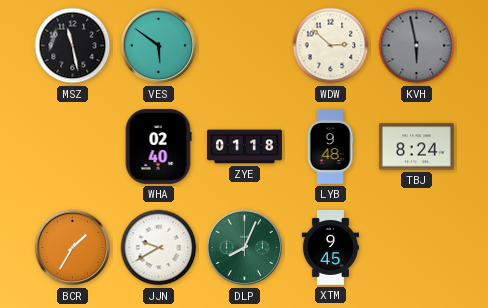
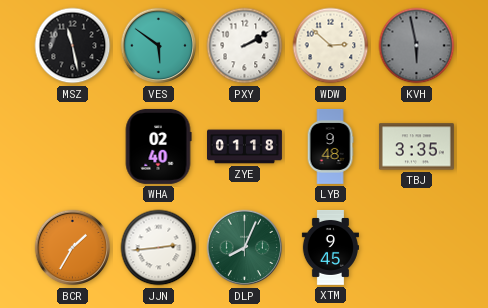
PXY: none -> 2:10
TBJ: 8:24 -> 3:35
JJN: 9:40 -> 2:44
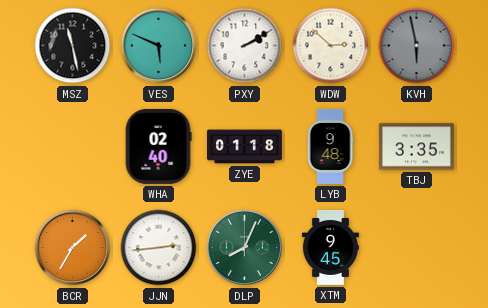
VES: 5:51 -> 5:49
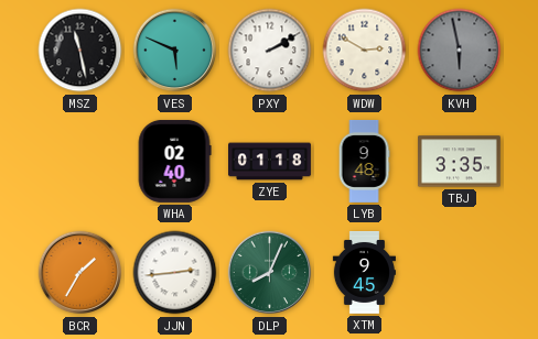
WDW: 2:52 -> 2:50
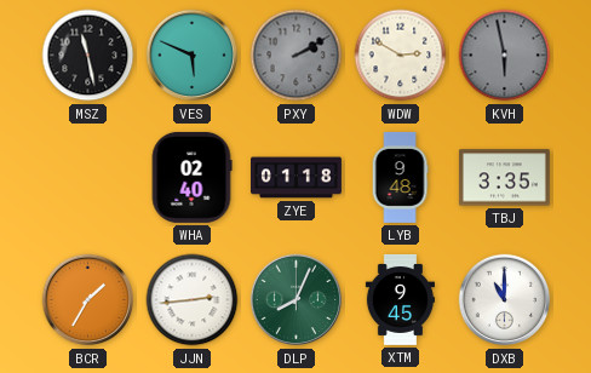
PXY dial: white -> grey
DXB: none -> 11:00
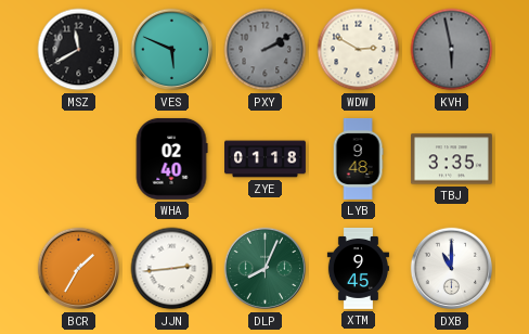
MSZ: 11:28 -> 11:40
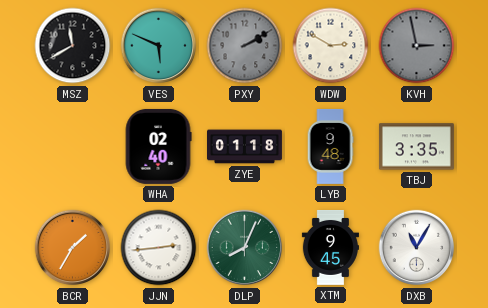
KVH: 5:58 -> 2:58
DXB: 11:00 -> 11:05
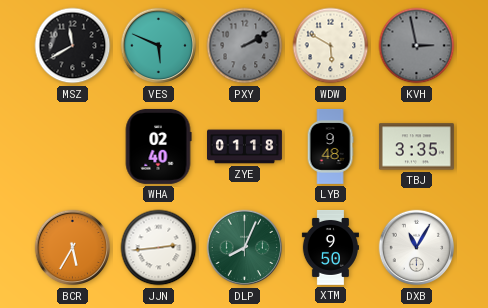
WDW: 2:50 -> 5:50
BCR: 1:35 -> 5:35
XTM: 9:45 -> 9:50
